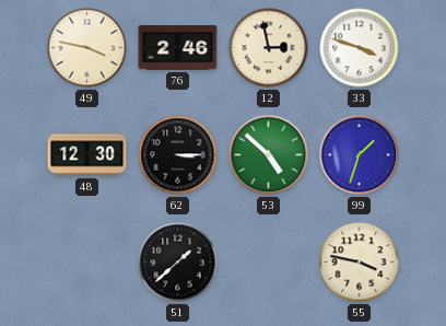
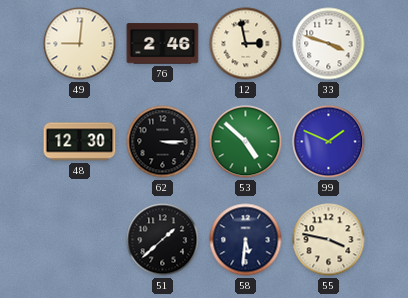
49: 3:47 -> 9:01
99: 1:33 -> 1:49
58: none -> 5:31
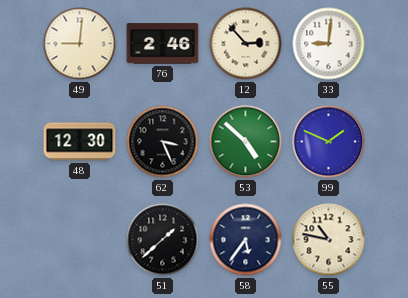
12: 2:58 -> 2:53
33: 3:48 -> 9:01
62: 3:15 -> 3:26
58: 5:31 -> 5:36
55: 3:47 -> 10:47
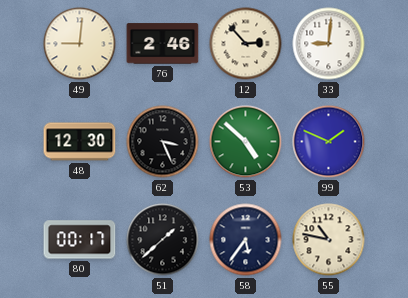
80: none -> 00:17
